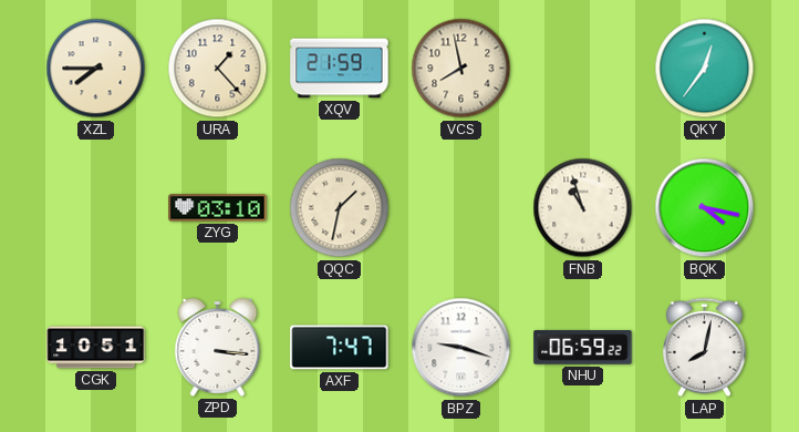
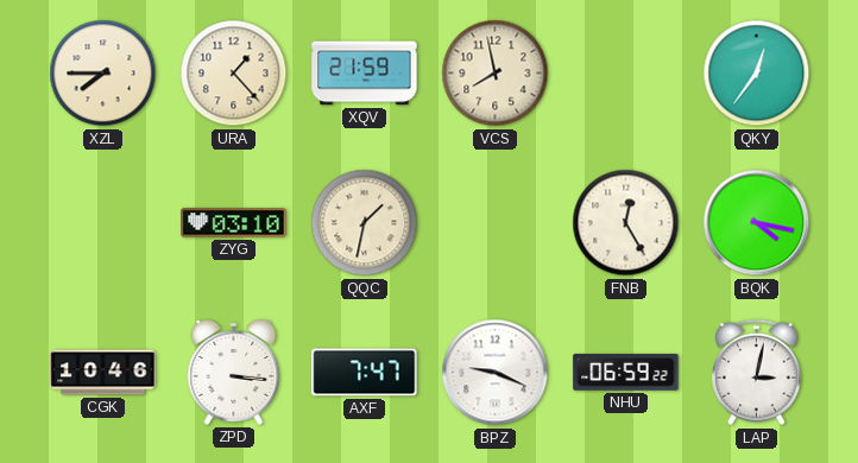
FNB: 10:57 -> 12:25
CGK: 10:51 -> 10:46
BPZ: 9:18 -> 9:19
LAP: 8:02 -> 3:02
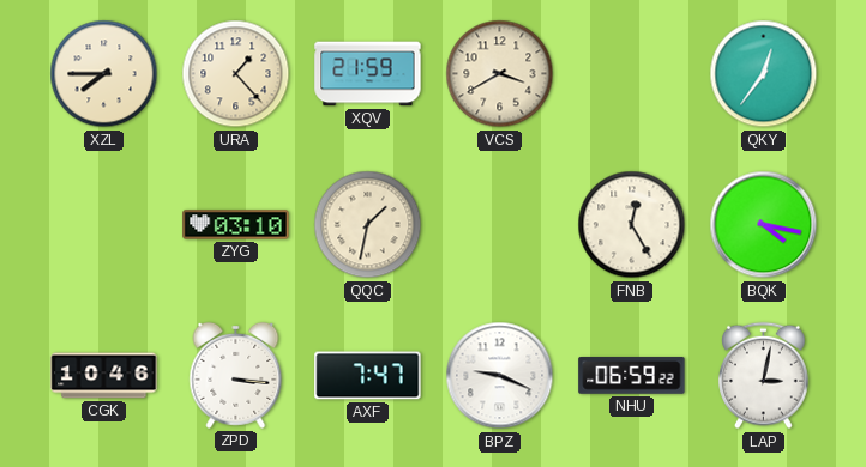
VCS: 7:58 -> 3:40
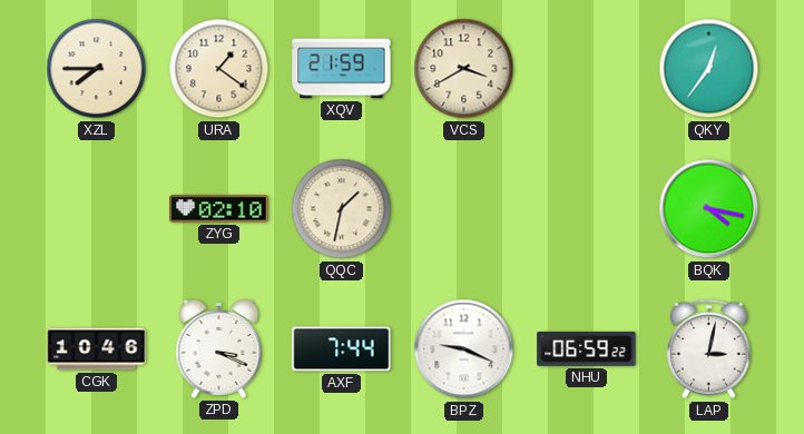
URA: 1:23 -> 1:21
ZYG: 03:10 -> 02:10
FNB: 12:25 -> none
ZPD: 3:16 -> 3:19
AXF: 7:47 -> 7:44
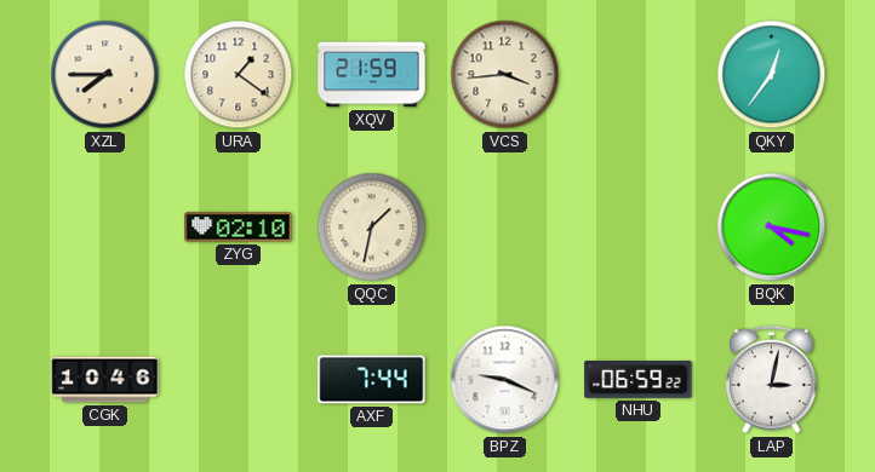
VCS: 3:40 -> 3:44
ZPD: 3:19 -> none
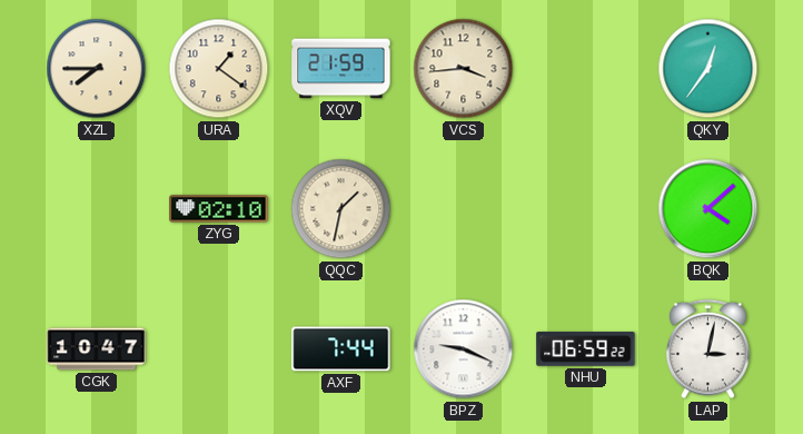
BQK: 4:17 -> 4:08
CGK: 10:46 -> 10:47
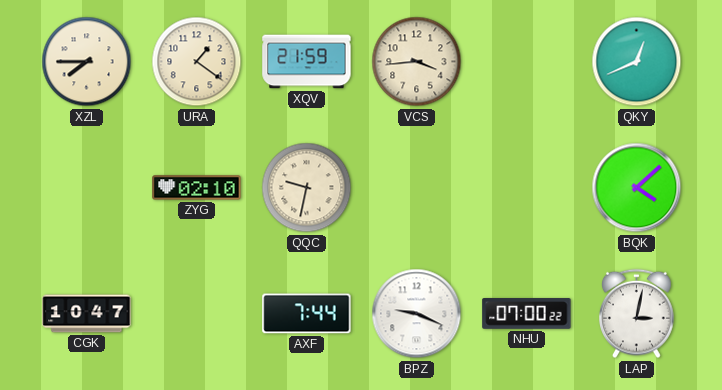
QKY: 12:36 -> 12:41
QQC: 1:32 -> 9:32
NHU: 06:59 -> 07:00
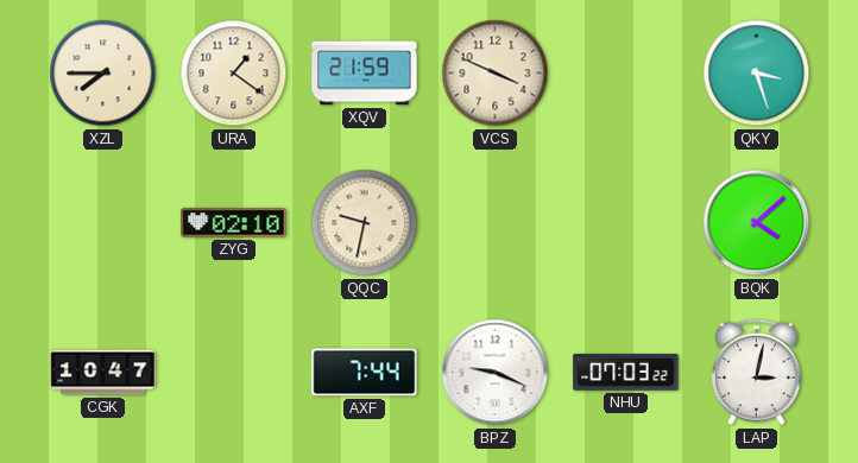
VCS: 3:44 -> 3:49
QKY: 12:41 -> 3:27
NHU: 07:00 -> 07:03
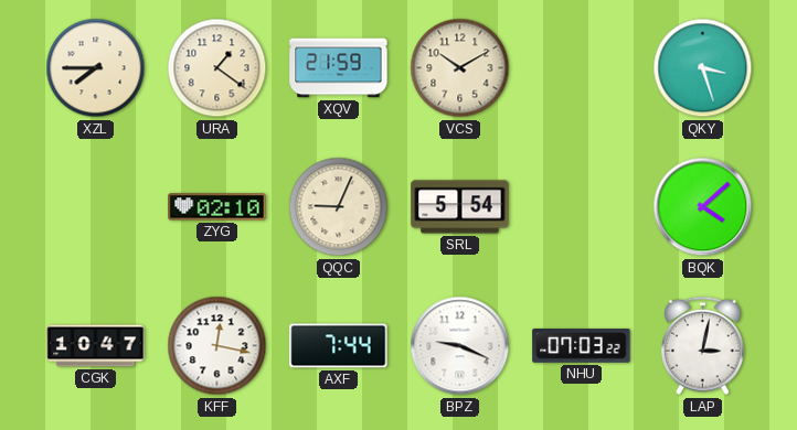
VCS: 3:49 -> 10:10
QQC: 9:32 -> 9:04
SRL: none -> 5:54
KFF: none -> 12:17
